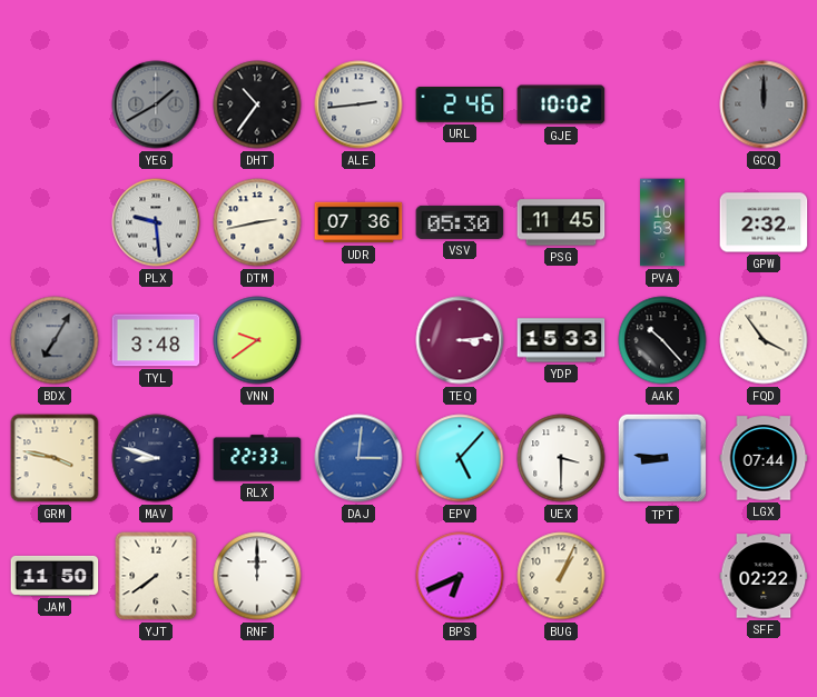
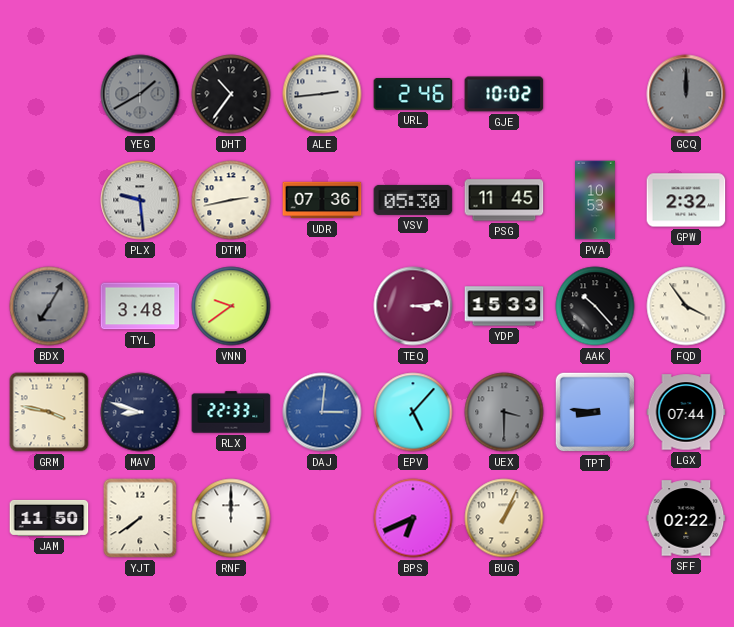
UEX dial: white -> grey
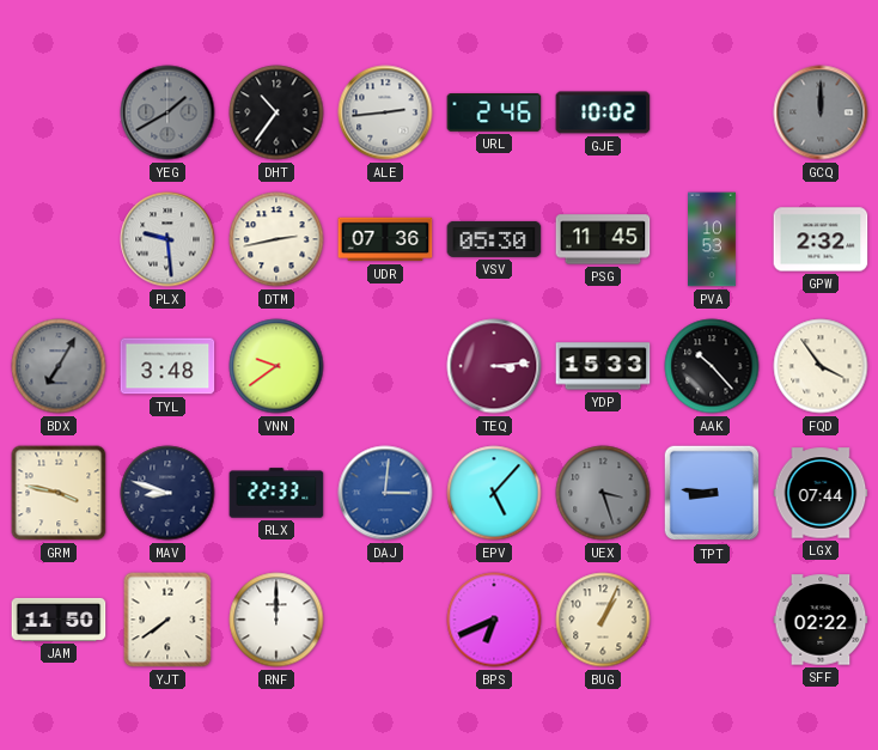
UEX: 3:30 -> 3:27
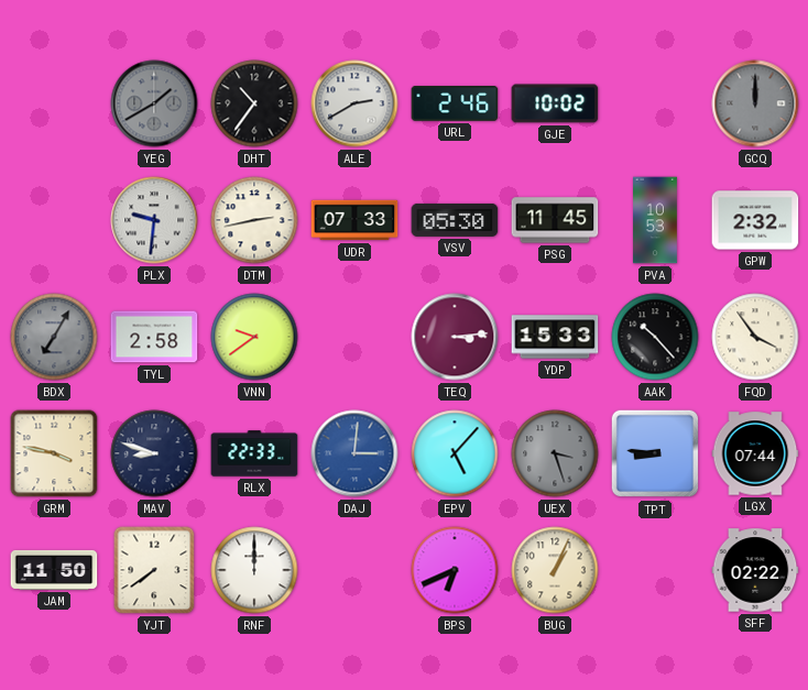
ALE: 2:44 -> 2:40
PLX: 9:29 -> 9:31
UDR: 07:36 -> 07:33
TYL: 3:48 -> 2:58
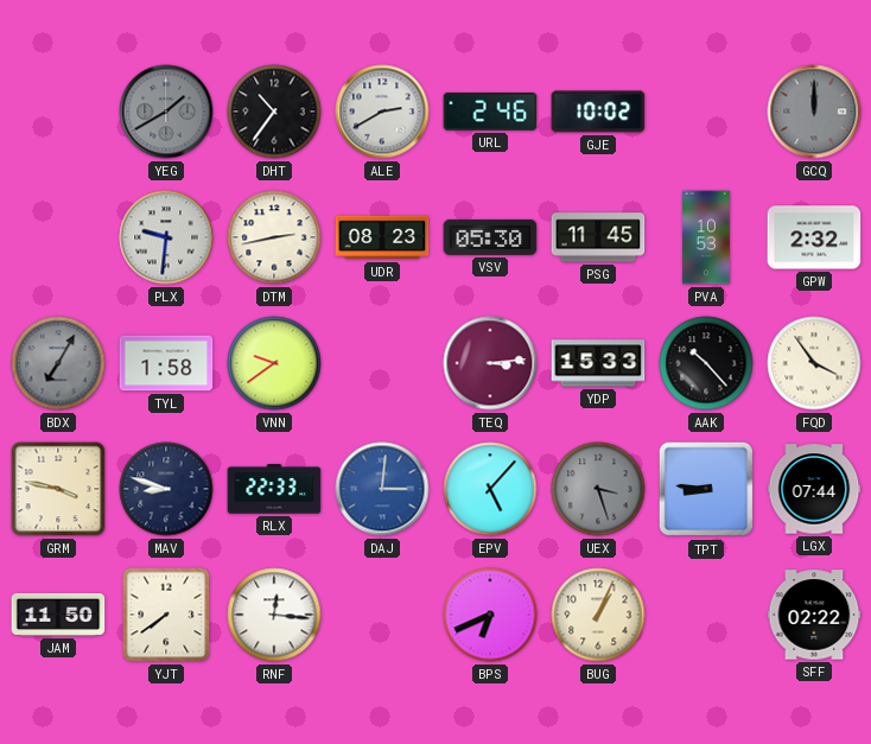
UDR: 07:33 -> 08:23
TYL: 2:58 -> 1:58
RNF: 12:00 -> 12:16
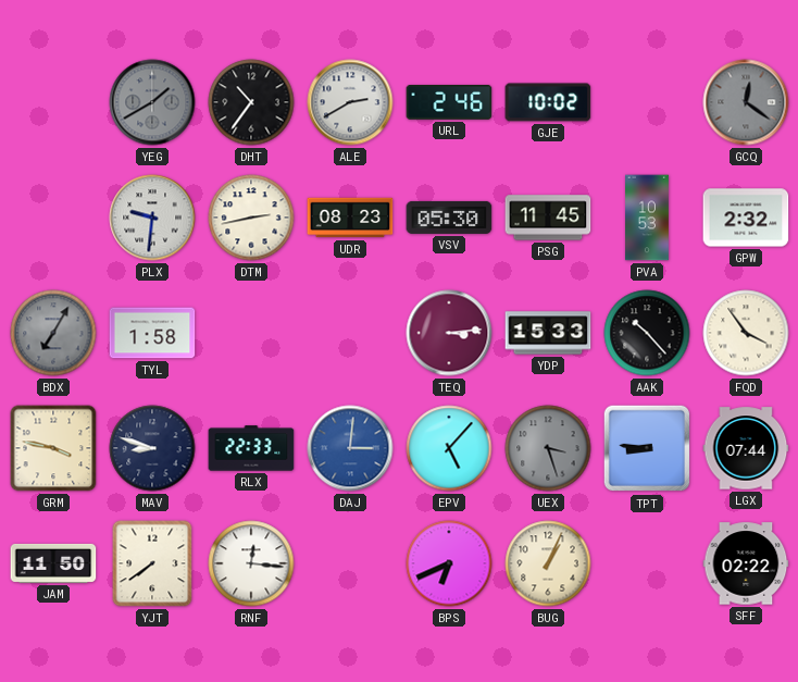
GCQ: 12:00 -> 12:21
VNN: 9:39 -> none
